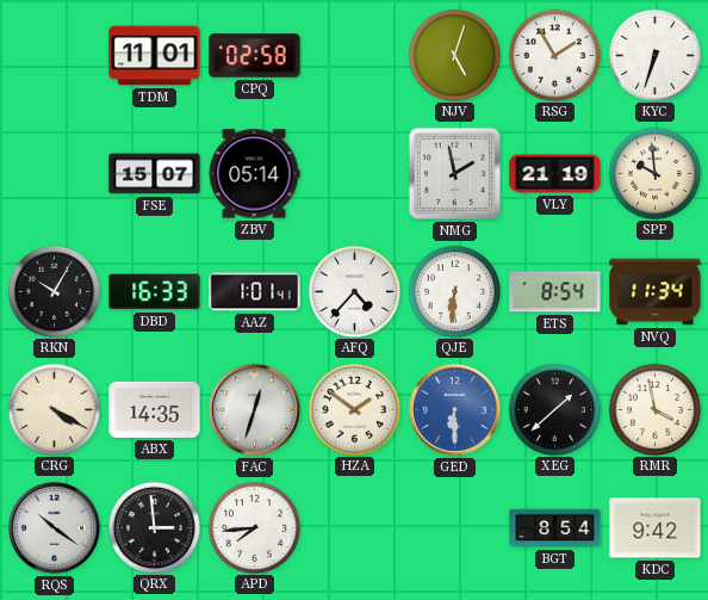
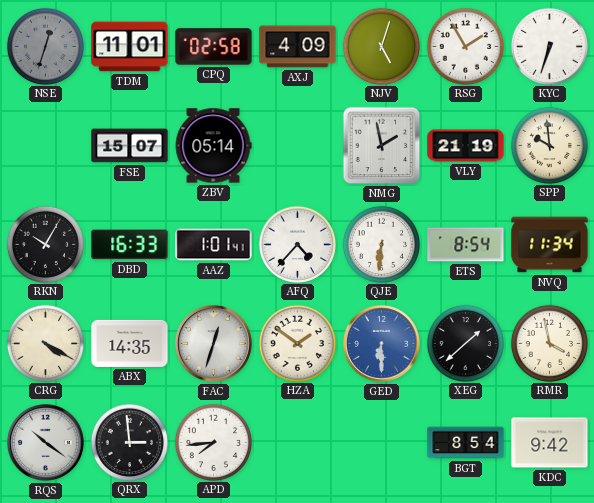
NSE: none -> 12:33
AXJ: none -> 4:09
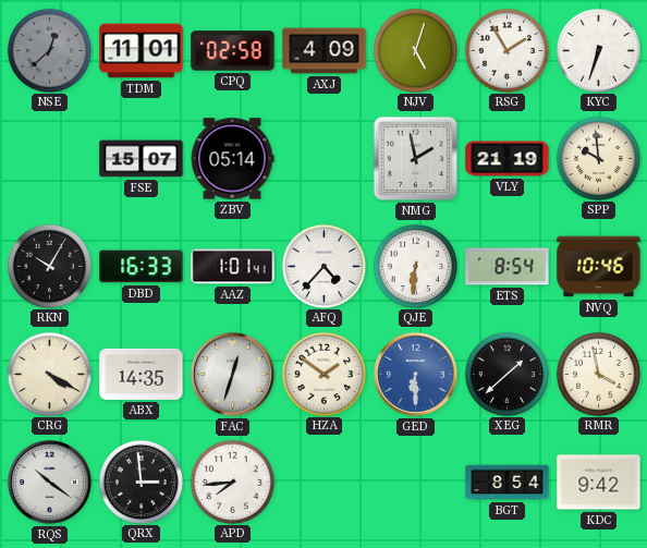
NSE: 12:33 -> 12:38
NVQ: 11:34 -> 10:46
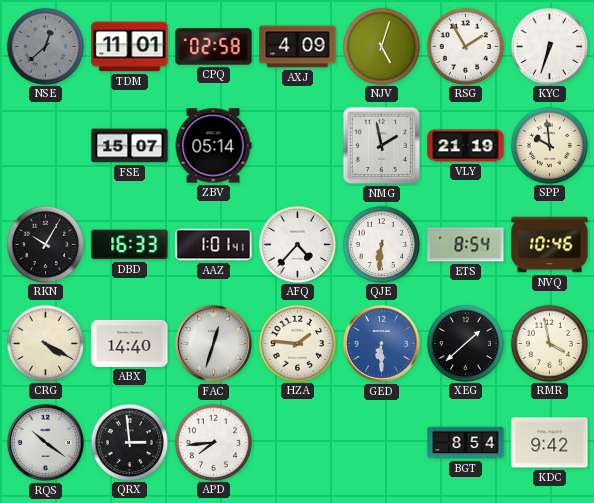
ABX: 14:35 -> 14:40
HZA: 1:51 -> 1:46
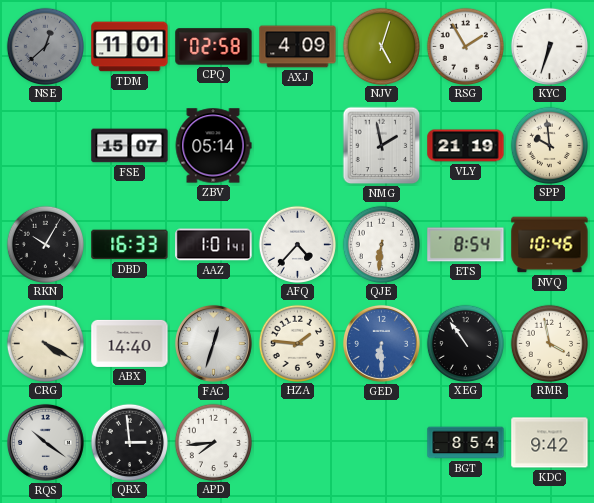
XEG: 1:38 -> 10:54
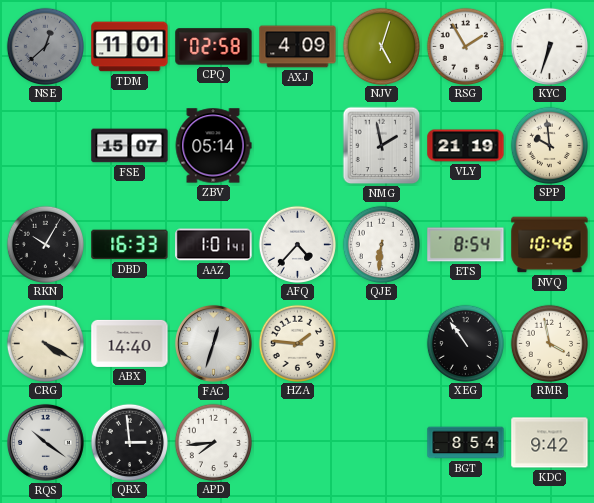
GED: 6:30 -> none
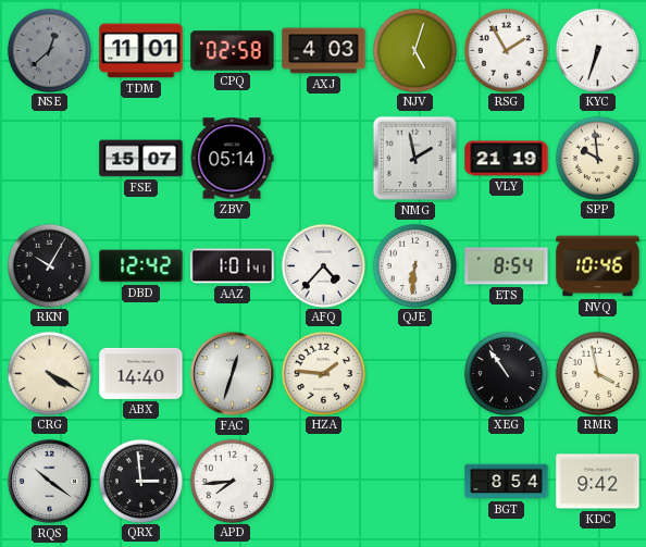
AXJ: 4:09 -> 4:03
DBD: 16:33 -> 12:42
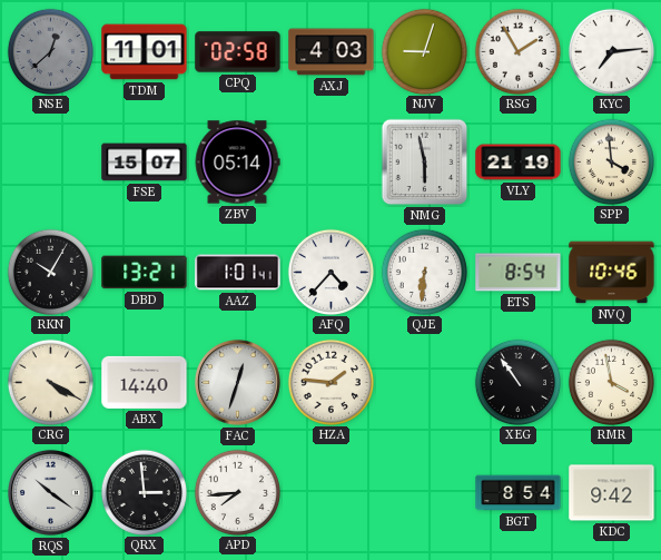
NJV: 5:03 -> 9:03
KYC: 6:33 -> 7:14
NMG: 1:58 -> 5:58
SPP: 9:59 -> 3:59
DBD: 12:42 -> 13:21
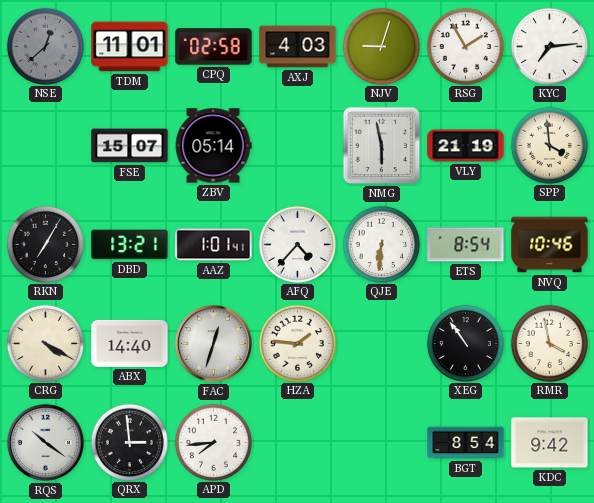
RKN: 10:05 -> 7:05
